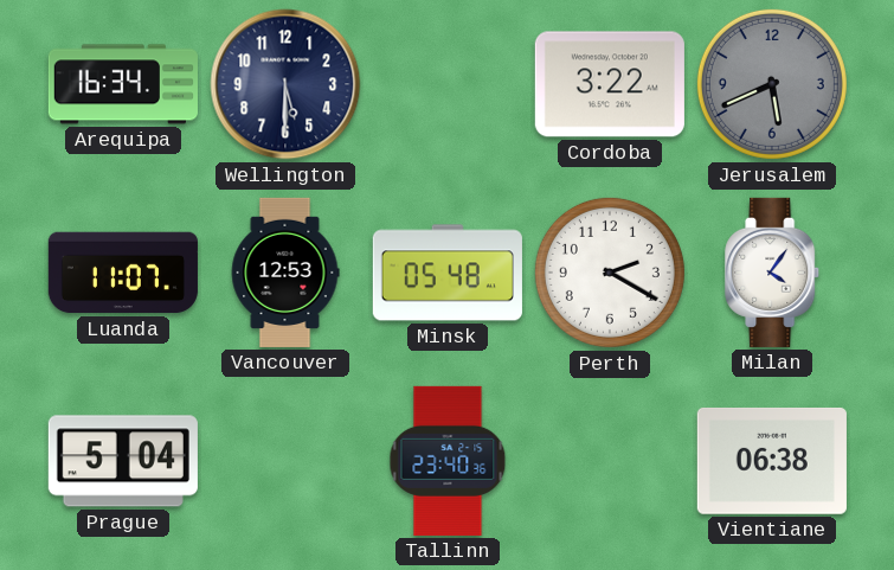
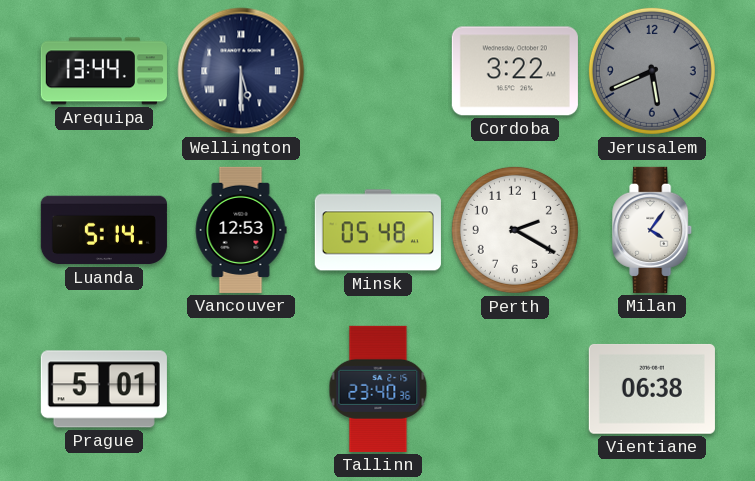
Arequipa: 16:34 -> 13:44
Wellington numerals: Arabic -> Roman
Luanda: 11:07 -> 5:14
Prague: 5:04 -> 5:01
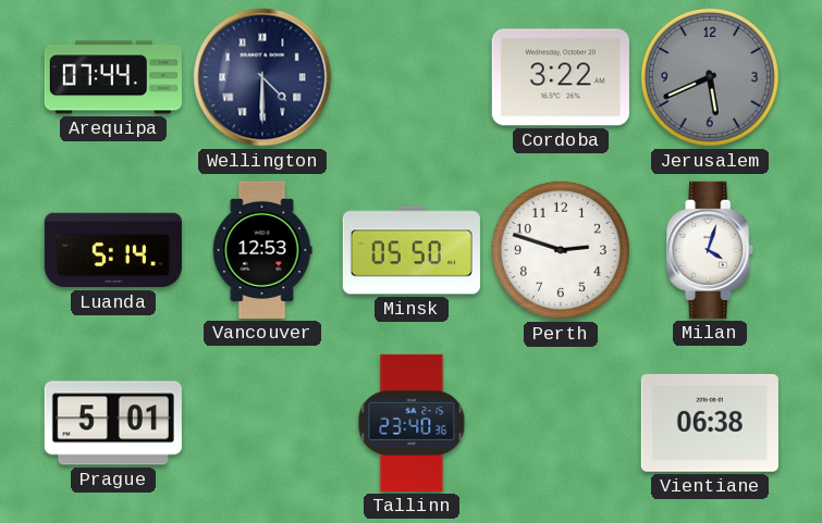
Arequipa: 13:44 -> 07:44
Wellington: 5:30 -> 4:30
Minsk: 05:48 -> 05:50
Perth: 2:20 -> 2:48
Milan: 4:06 -> 4:03
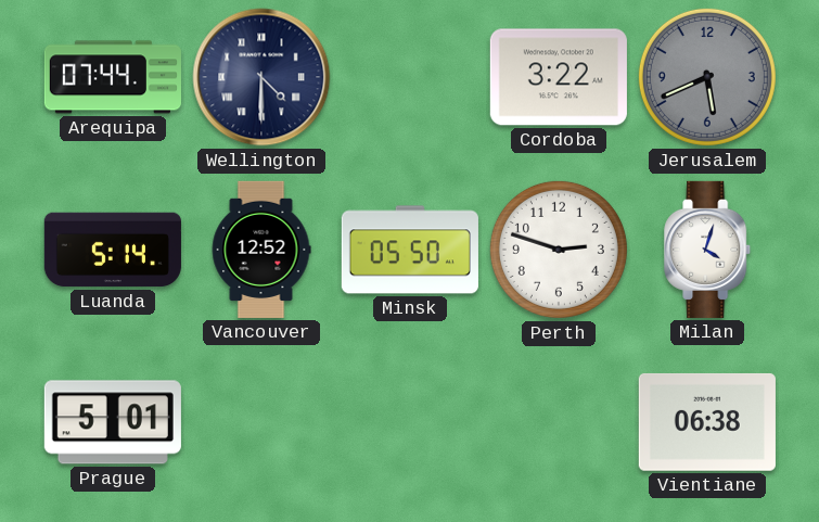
Vancouver: 12:53 -> 12:52
Tallinn: 23:40 -> none
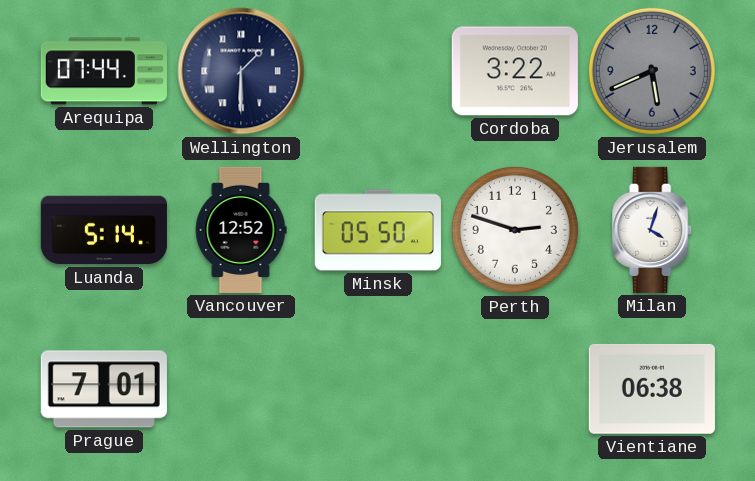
Wellington: 4:30 -> 1:30
Prague: 5:01 -> 7:01
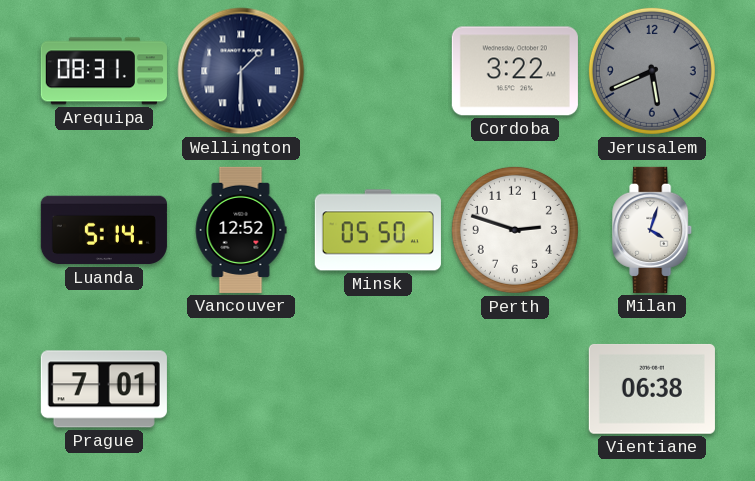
Arequipa: 07:44 -> 08:31
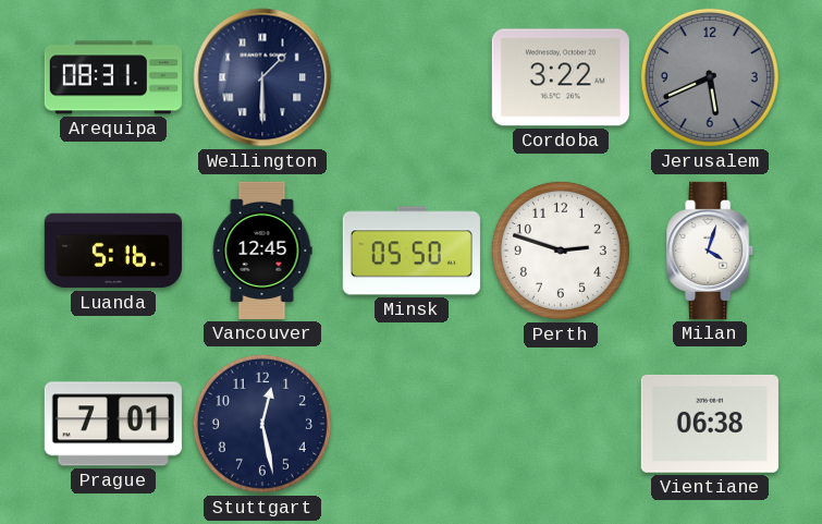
Luanda: 5:14 -> 5:16
Vancouver: 12:52 -> 12:45
Stuttgart: none -> 12:28
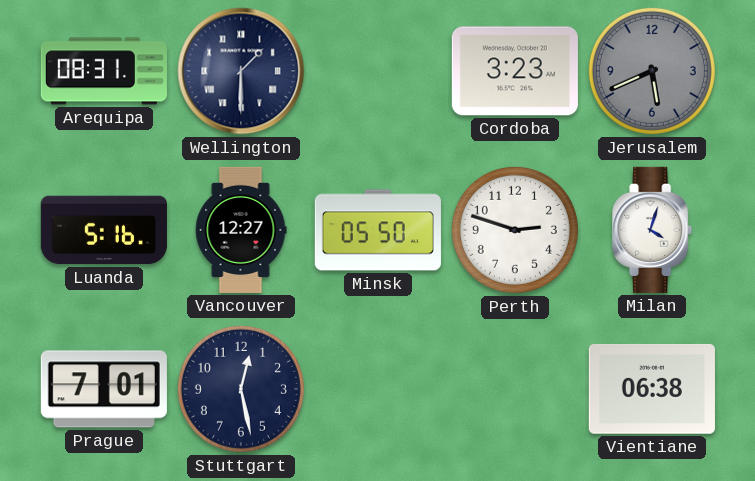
Cordoba: 3:22 -> 3:23
Vancouver: 12:45 -> 12:27
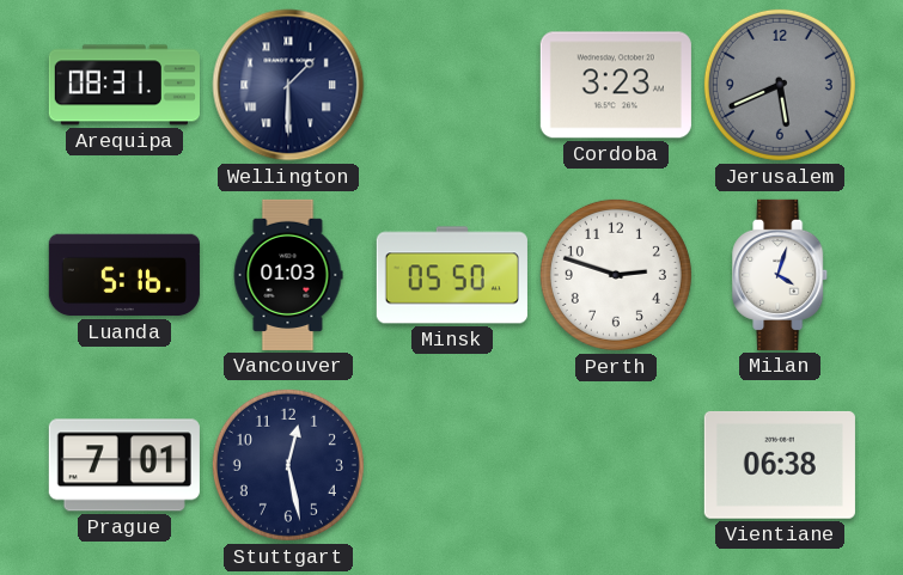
Vancouver: 12:27 -> 01:03
